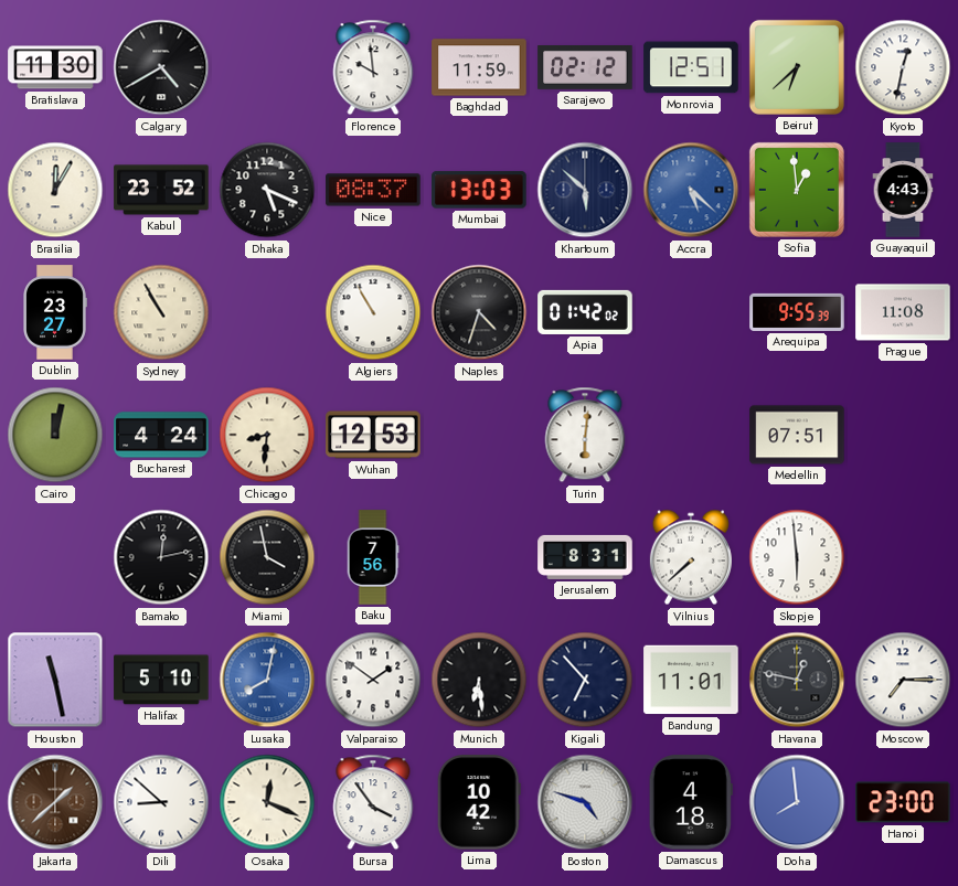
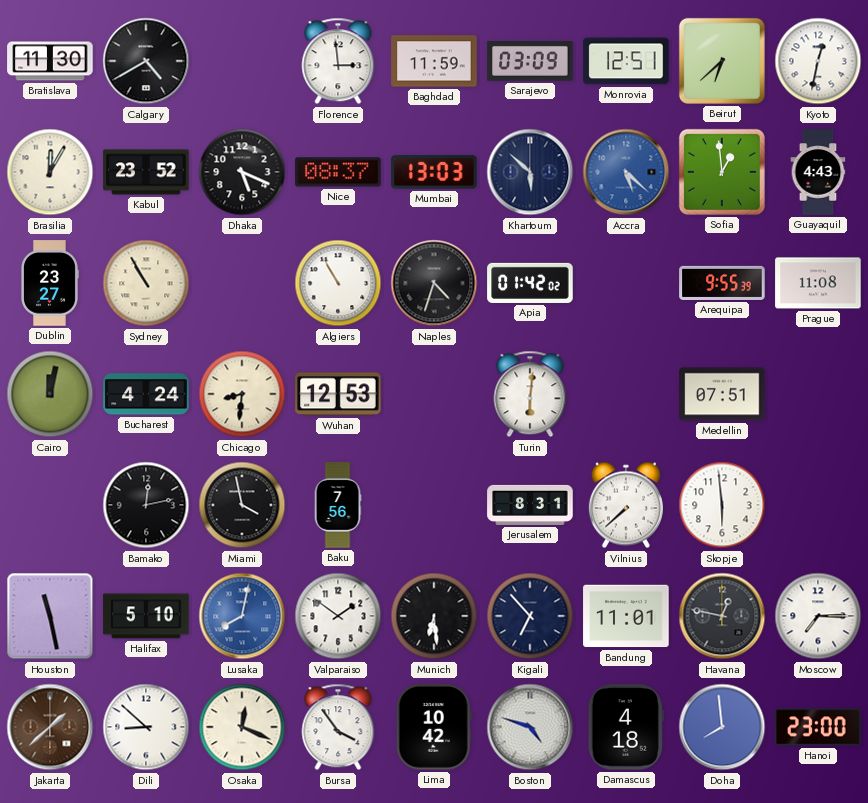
Florence: 9:59 -> 2:59
Sarajevo: 02:12 -> 03:09
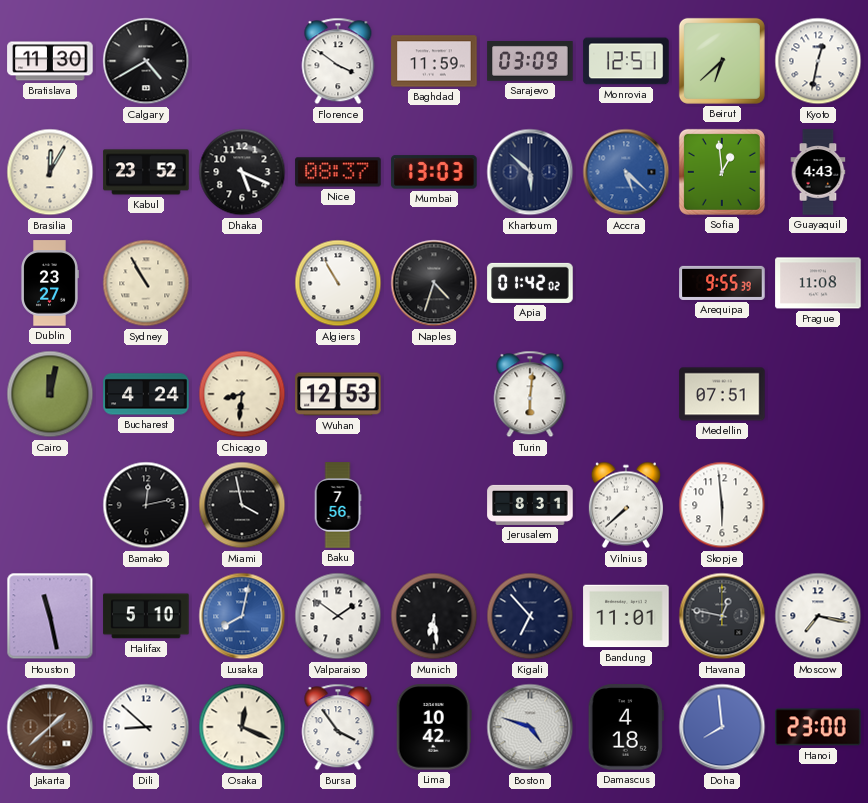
Florence: 2:59 -> 3:51
Moscow: 7:15 -> 7:17
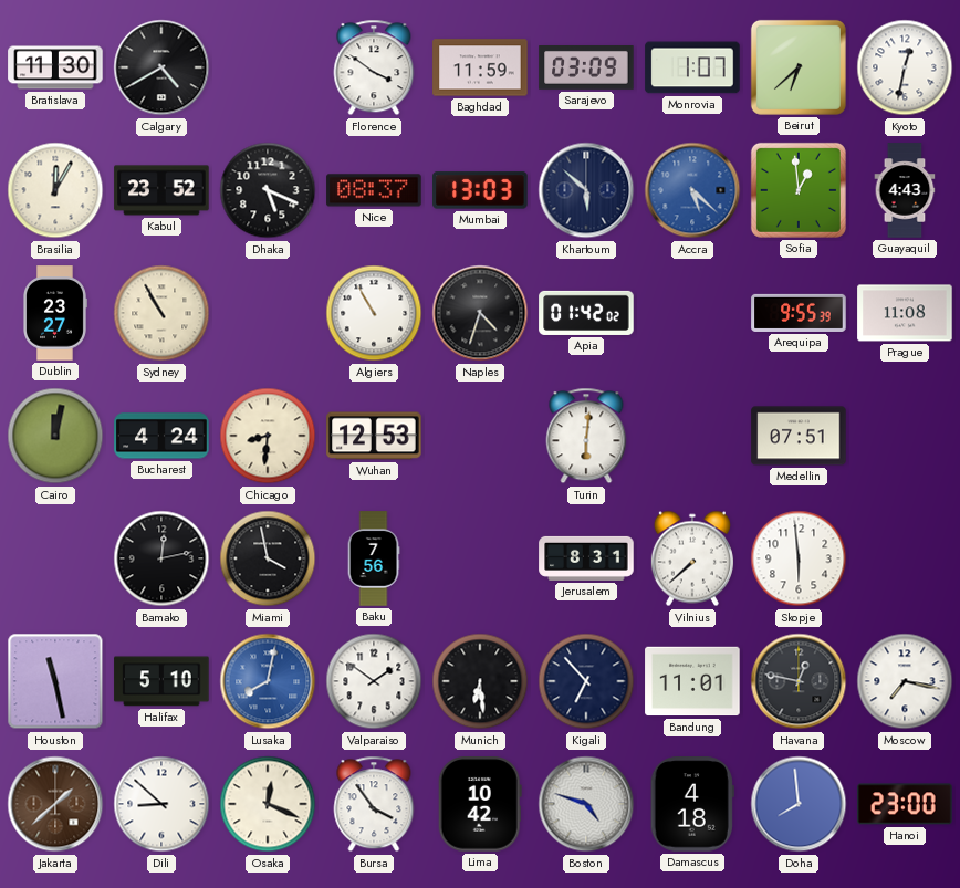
Monrovia: 12:51 -> 1:07
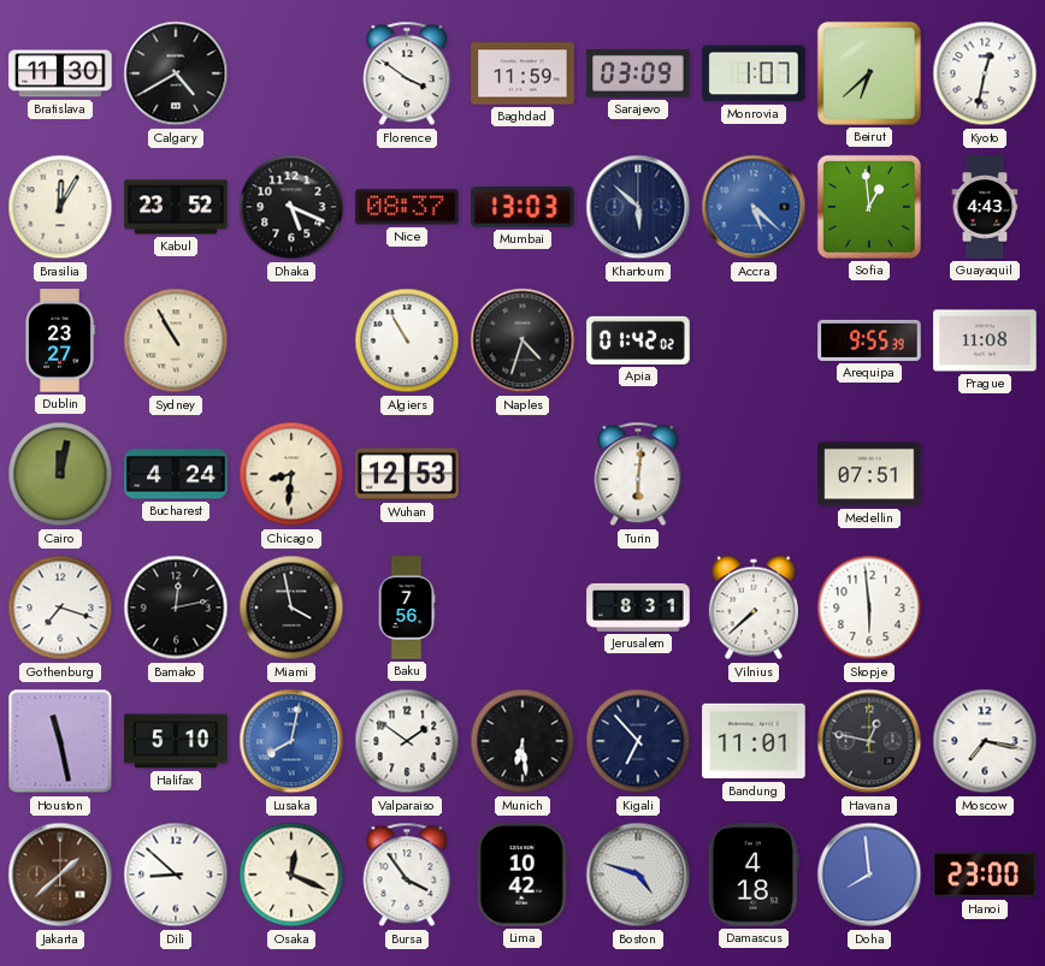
Gothenburg: none -> 7:18
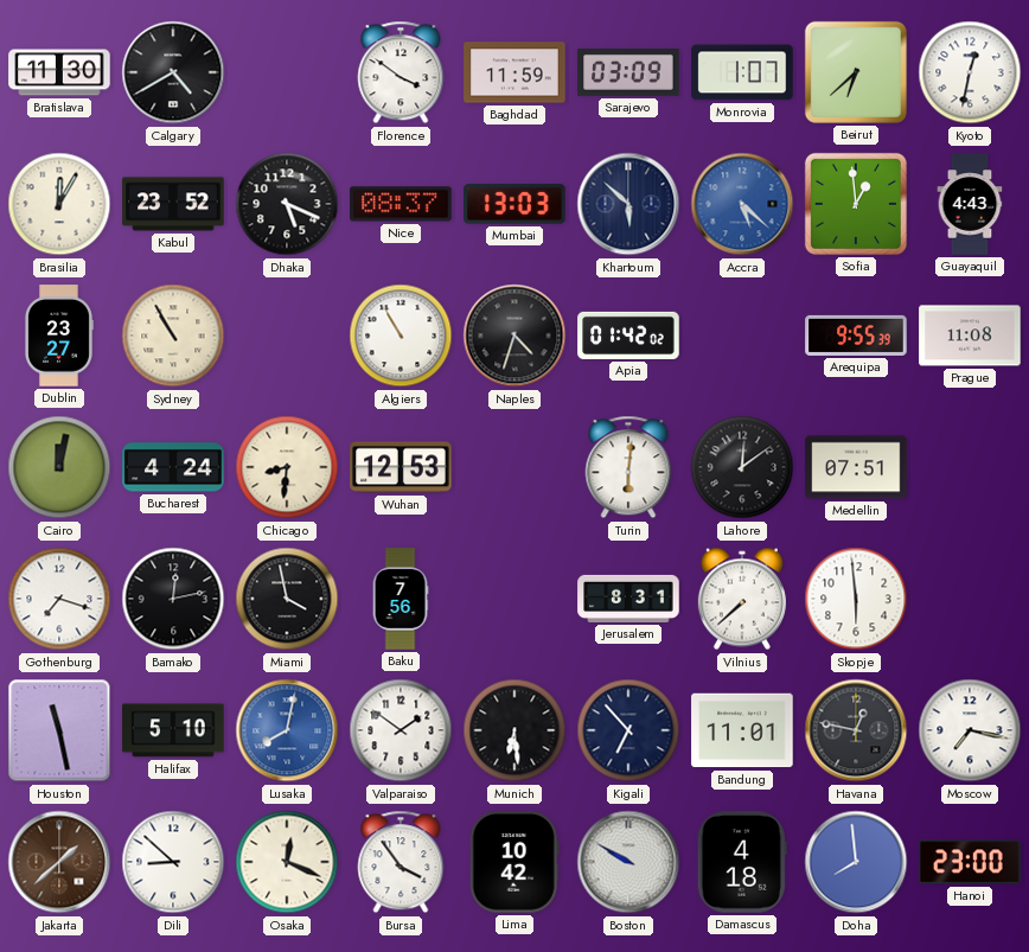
Lahore: none -> 12:09
Boston: 4:48 -> 9:50
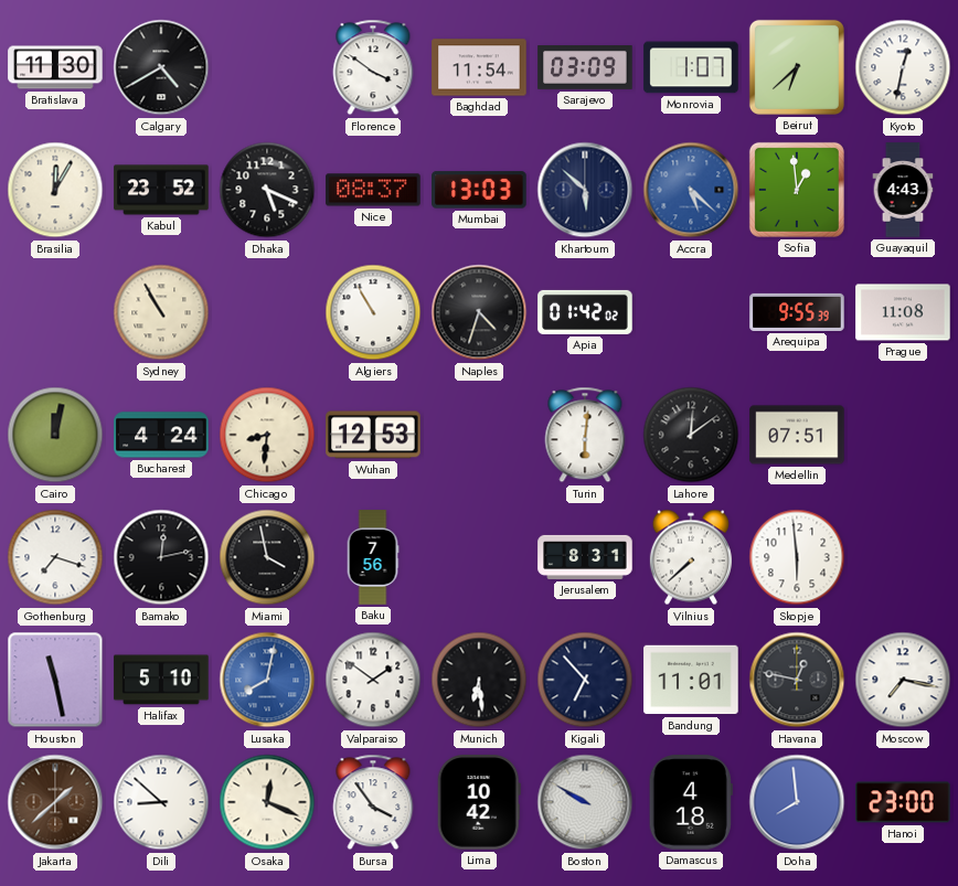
Baghdad: 11:59 -> 11:54
Dublin: 23:27 -> none
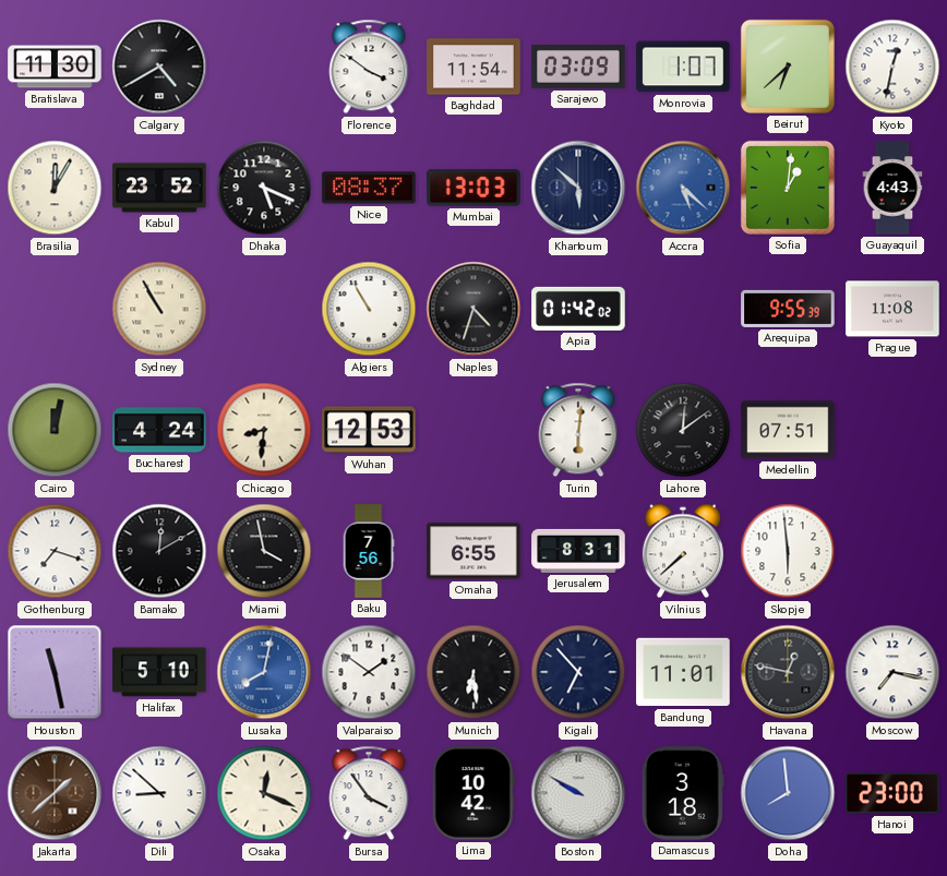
Sofia: 12:59 -> 1:01
Bamako: 12:13 -> 12:10
Omaha: none -> 6:55
Damascus: 4:18 -> 3:18
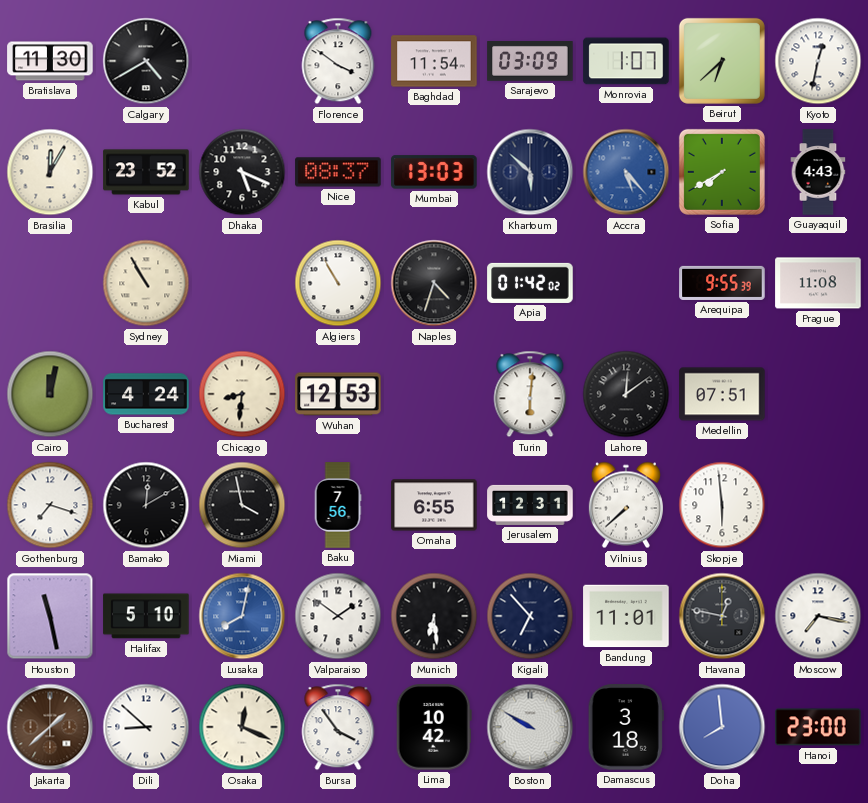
Accra: 5:22 -> 5:23
Sofia: 1:01 -> 7:40
Jerusalem: 8:31 -> 12:31
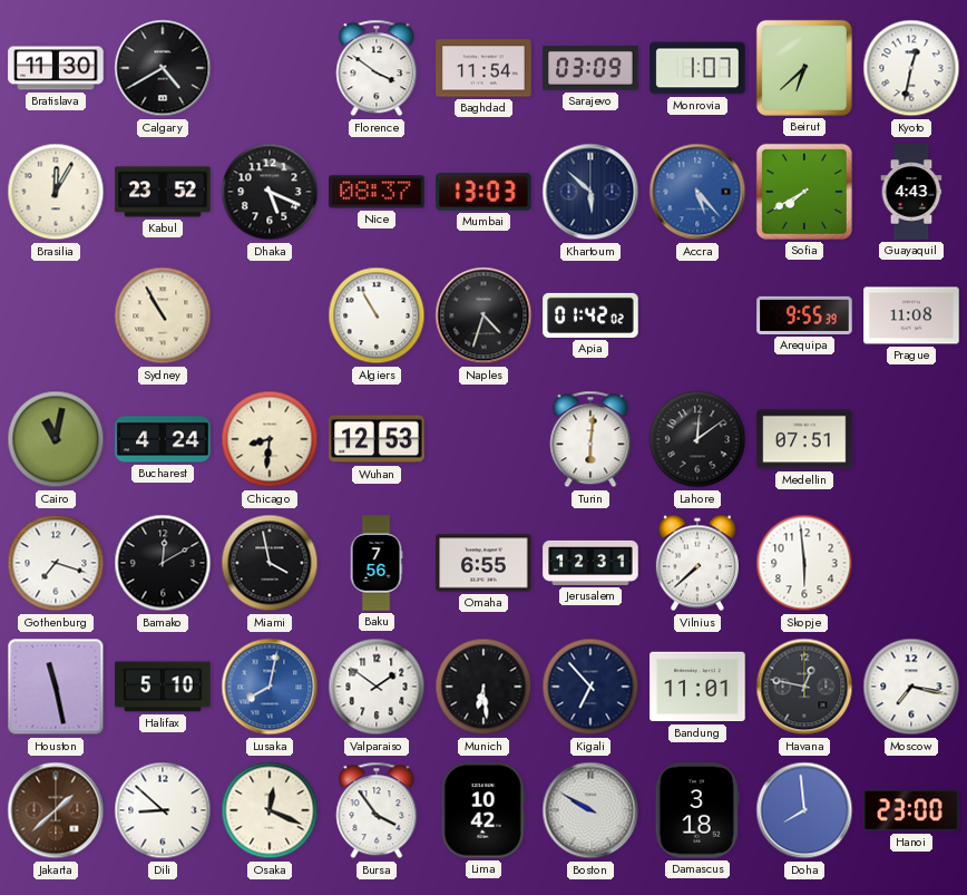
Cairo: 12:02 -> 11:02
